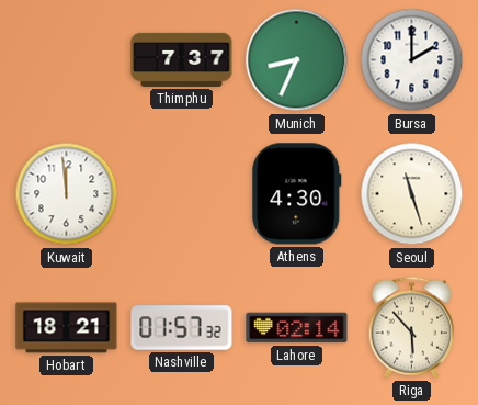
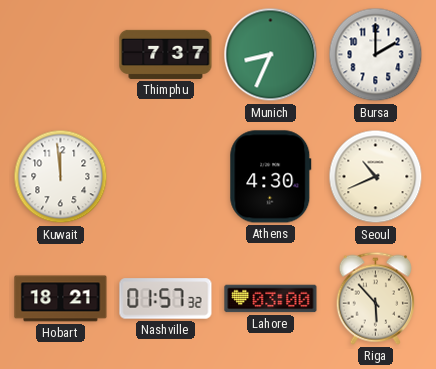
Seoul: 11:27 -> 10:41
Lahore: 02:14 -> 03:00
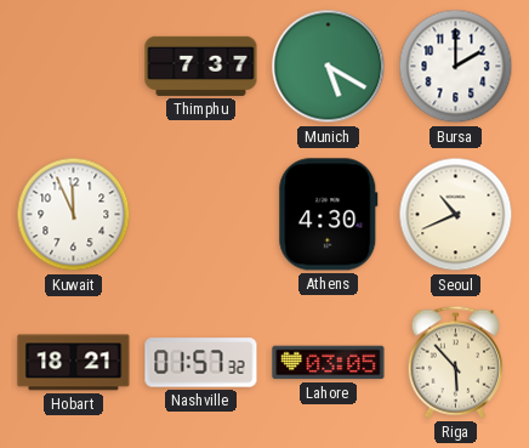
Munich: 8:34 -> 5:20
Kuwait: 11:59 -> 11:56
Lahore: 03:00 -> 03:05
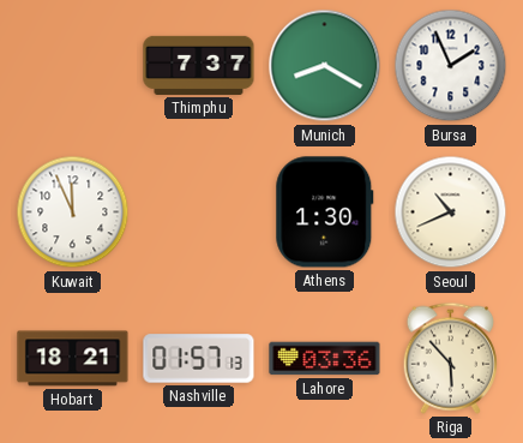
Munich: 5:20 -> 8:20
Bursa: 2:00 -> 1:56
Athens: 4:30 -> 1:30
Nashville: 01:57:32 -> 01:57:13
Lahore: 03:05 -> 03:36
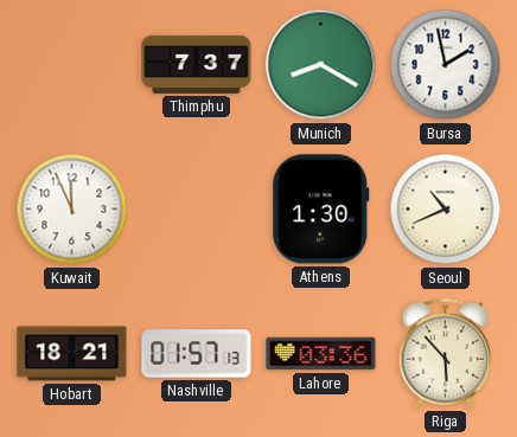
Bursa: 1:56 -> 1:58
